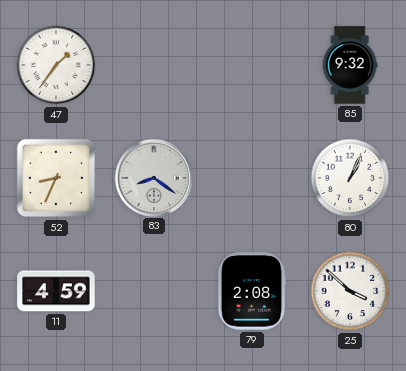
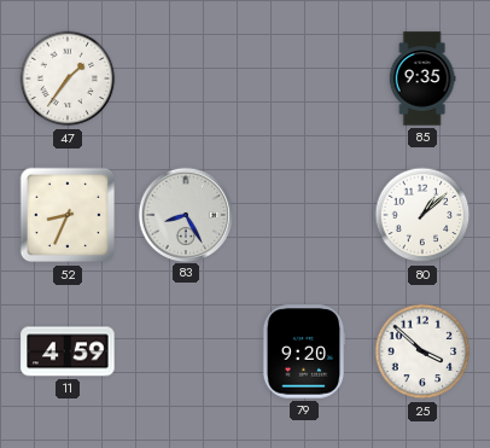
85: 9:32 -> 9:35
83: 8:21 -> 8:25
80: 1:04 -> 1:08
79: 2:08 -> 9:20
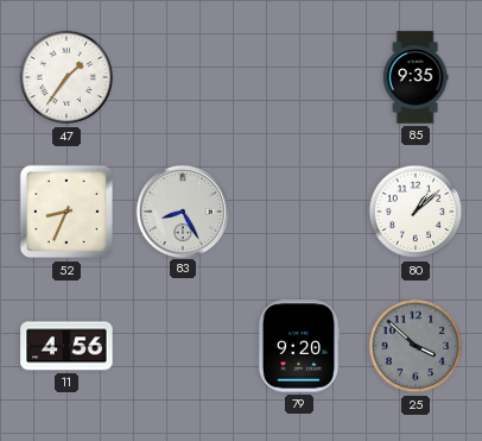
11: 4:59 -> 4:56
25 dial: white -> grey
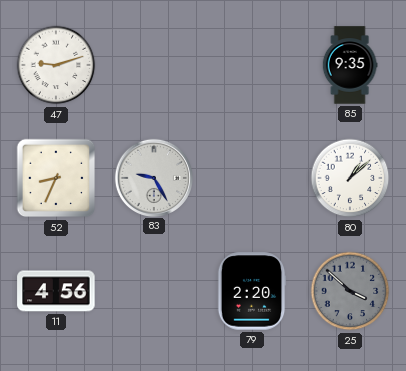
47: 1:36 -> 9:12
83: 8:25 -> 9:25
79: 9:20 -> 2:20
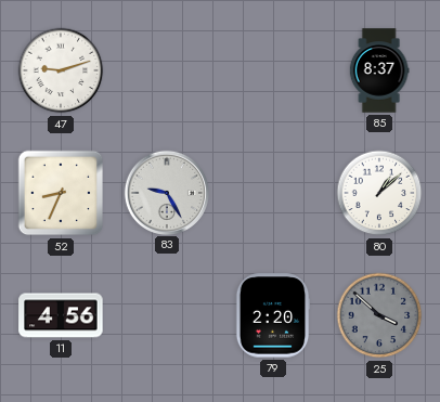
85: 9:35 -> 8:37
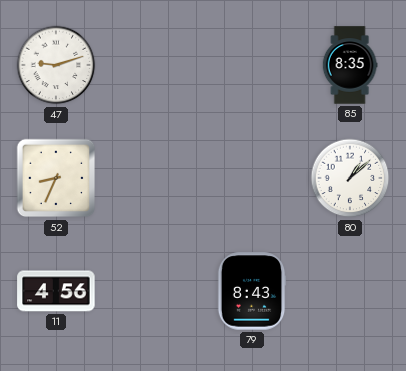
85: 8:37 -> 8:35
83: 9:25 -> none
79: 2:20 -> 8:43
25: 3:52 -> none
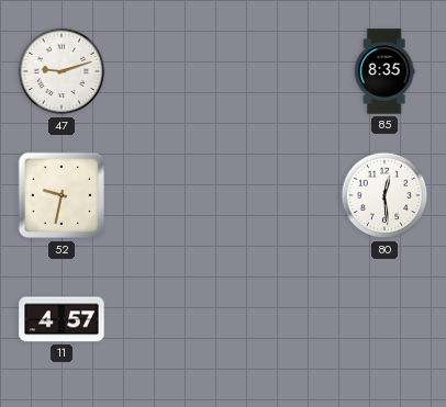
52: 8:34 -> 9:32
80: 1:08 -> 12:29
11: 4:56 -> 4:57
79: 8:43 -> none
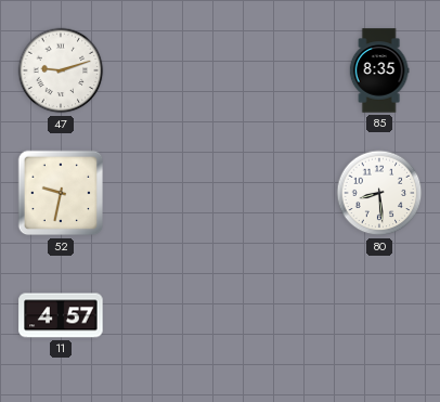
80: 12:29 -> 8:29
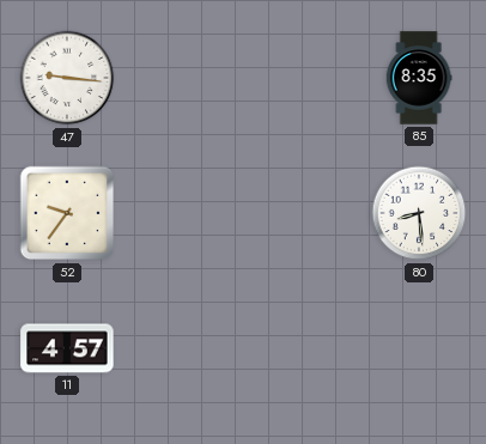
47: 9:12 -> 9:16
52: 9:32 -> 9:36
